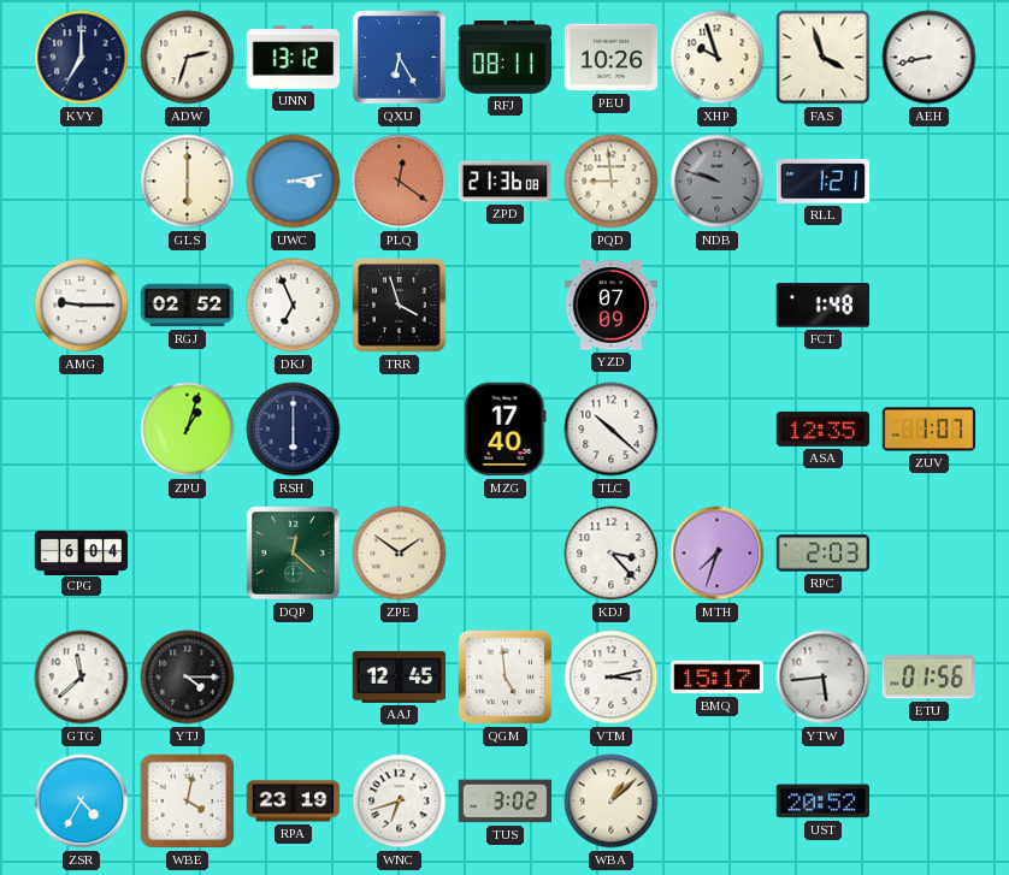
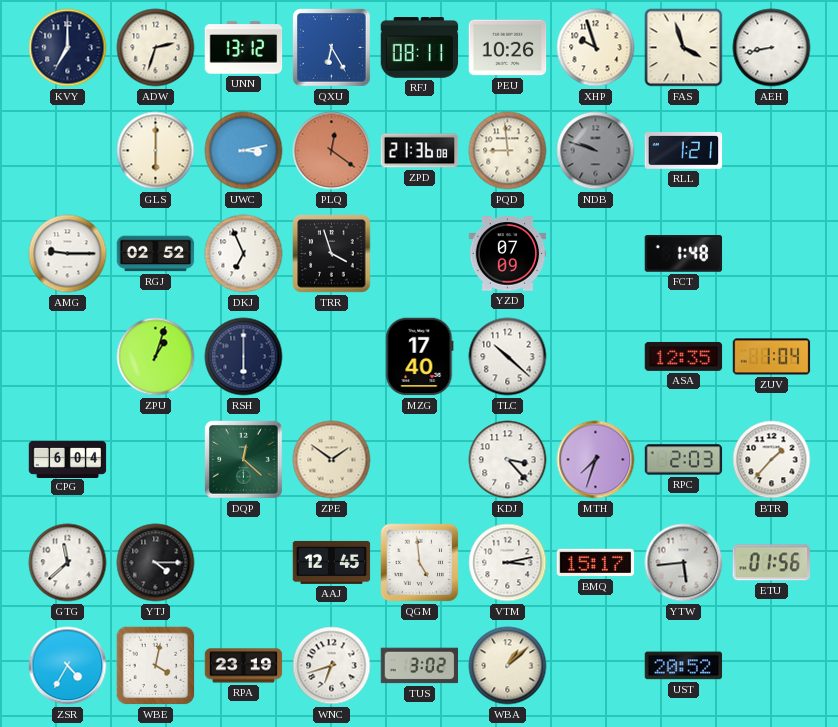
ZUV: 1:07 -> 1:04
BTR: none -> 1:37
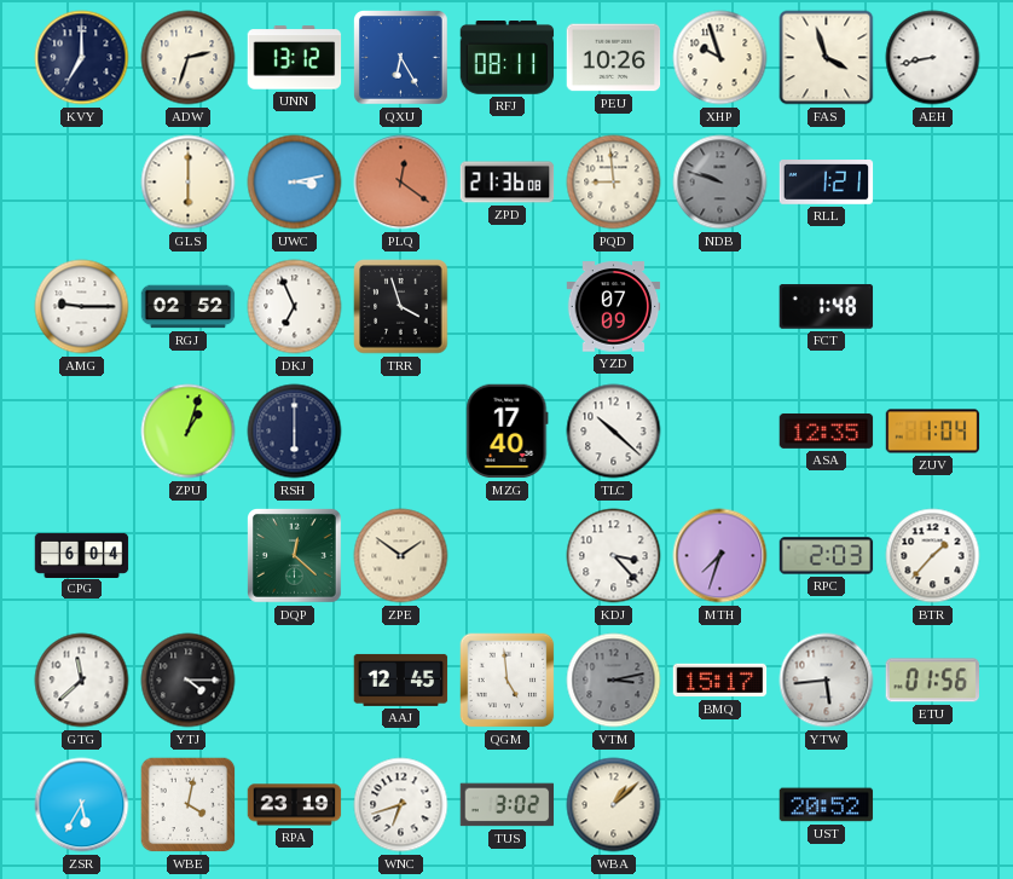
VTM dial: white -> grey
ZSR: 4:35 -> 5:35
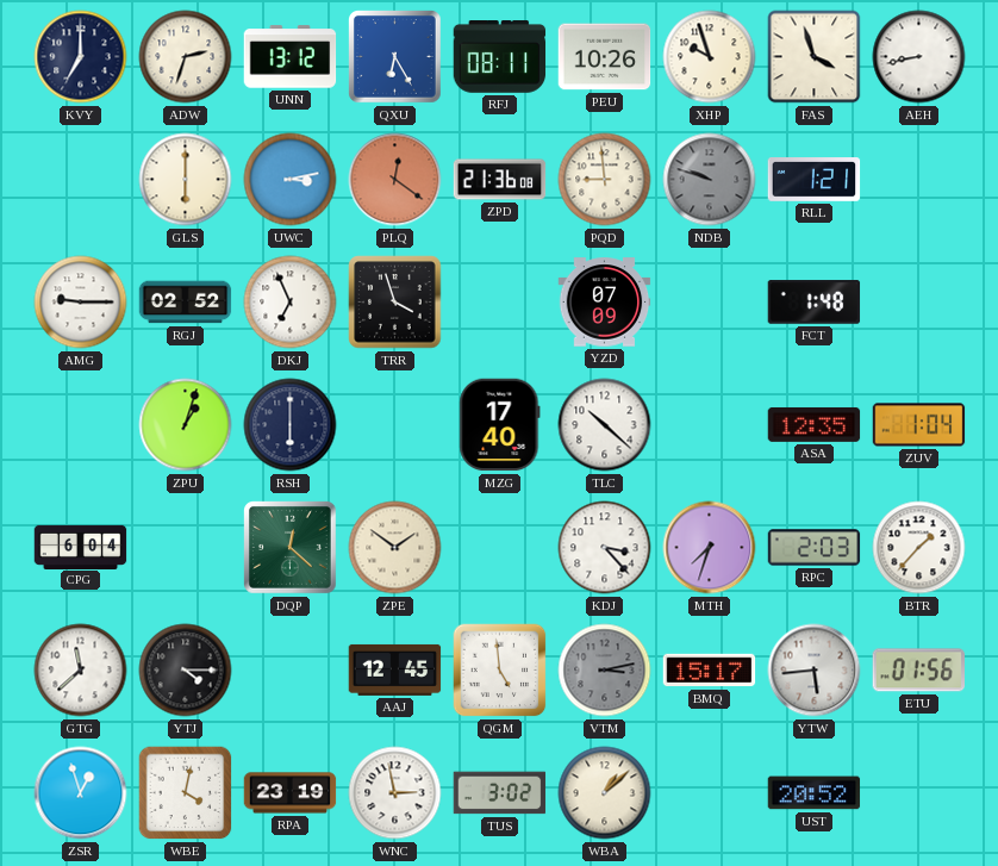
ZSR: 5:35 -> 12:57
WNC: 6:42 -> 2:58
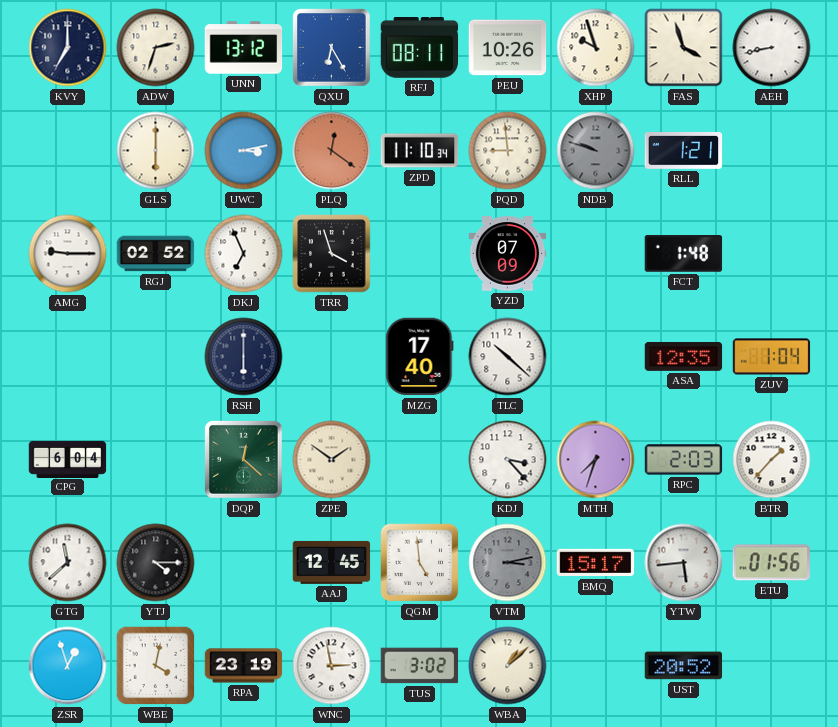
ZPD: 21:36 -> 11:10
ZPU: 1:03 -> none
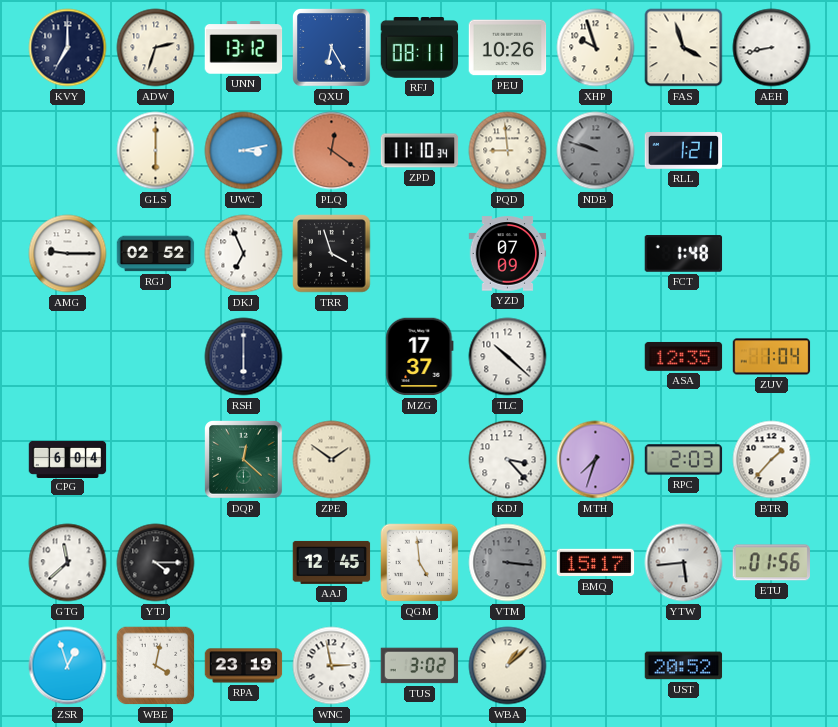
MZG: 17:40 -> 17:37
VTM: 3:13 -> 3:16
